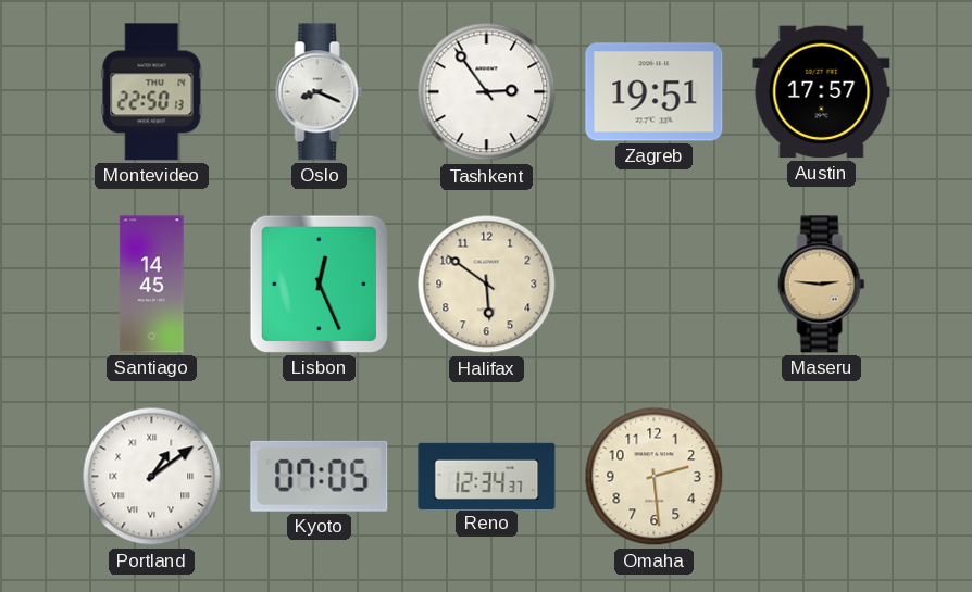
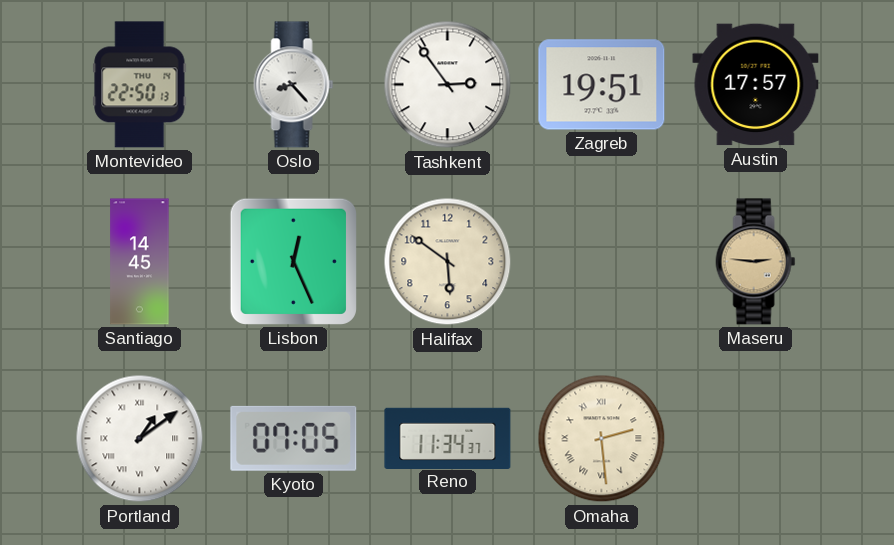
Oslo: 8:19 -> 8:23
Reno: 12:34 -> 11:34
Omaha numerals: Arabic -> Roman
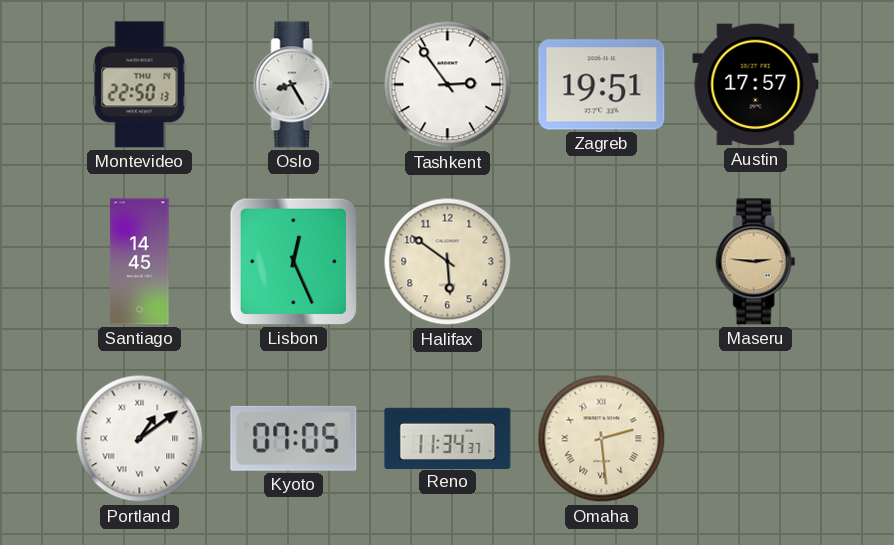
Oslo: 8:23 -> 8:25
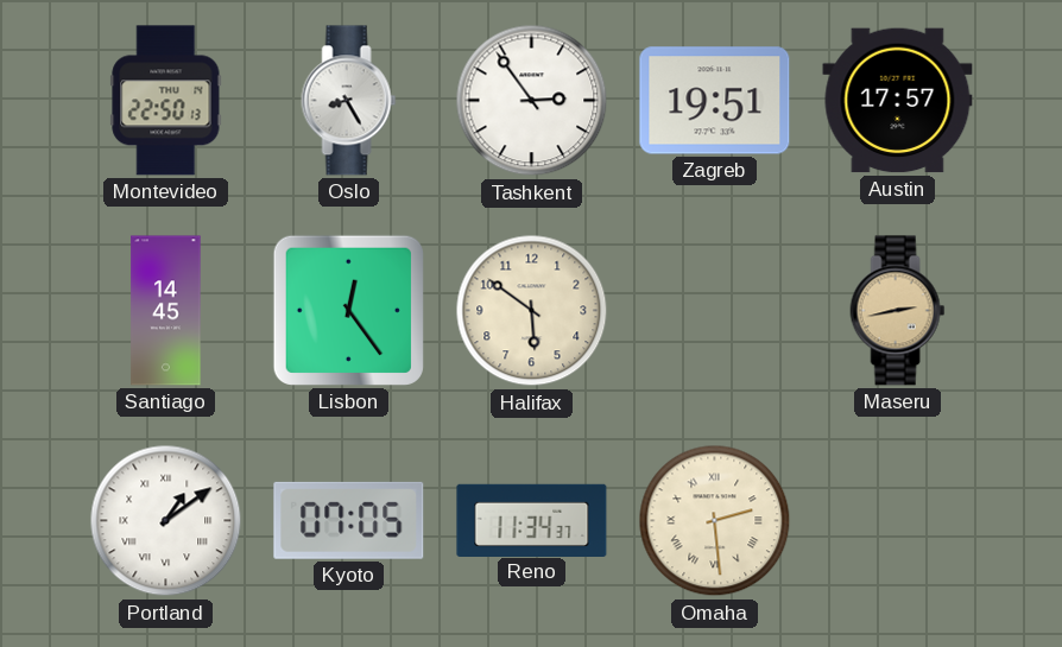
Lisbon: 12:26 -> 12:24
Maseru: 2:46 -> 2:43
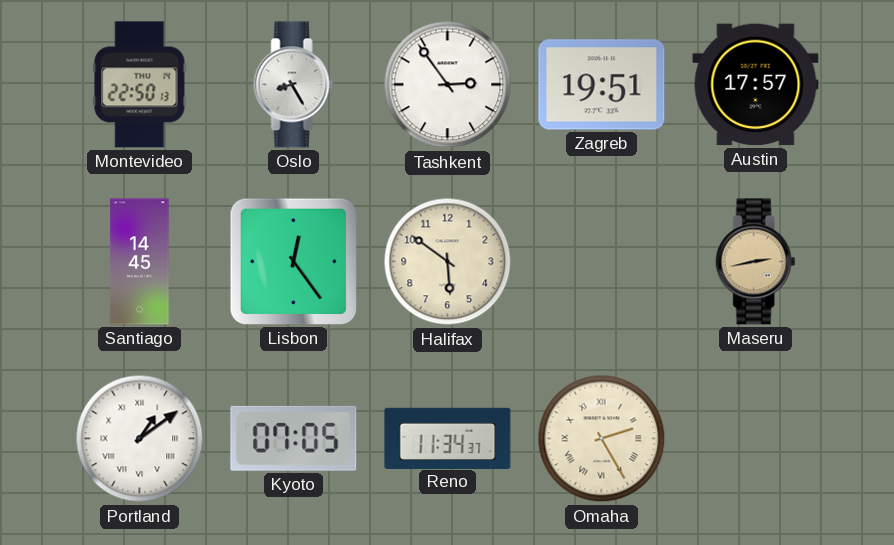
Omaha: 2:29 -> 2:25
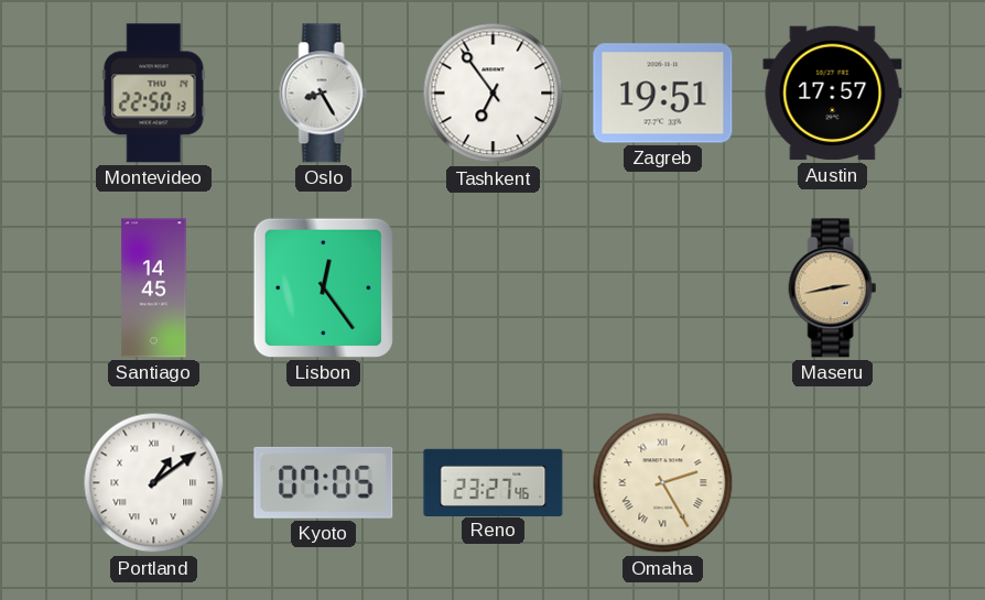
Tashkent: 2:54 -> 6:54
Halifax: 5:51 -> none
Reno: 11:34 -> 23:27
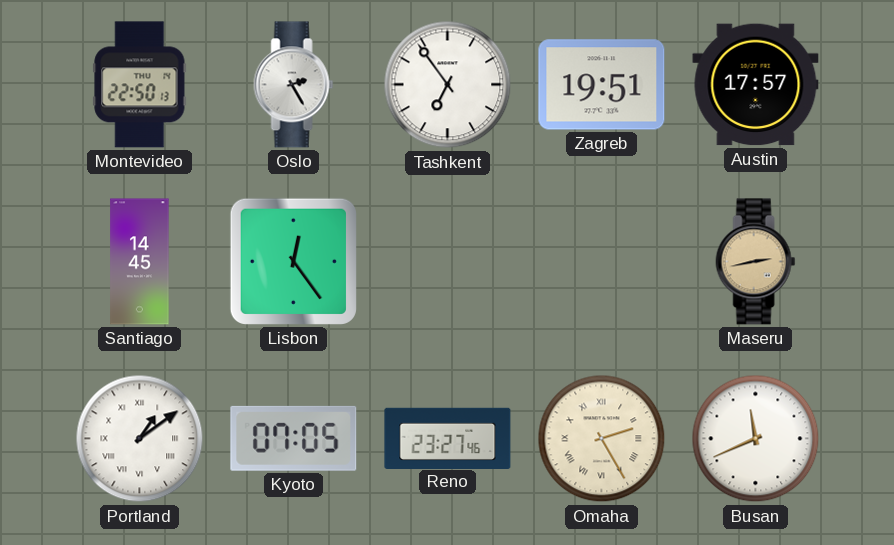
Oslo: 8:25 -> 2:25
Busan: none -> 11:41
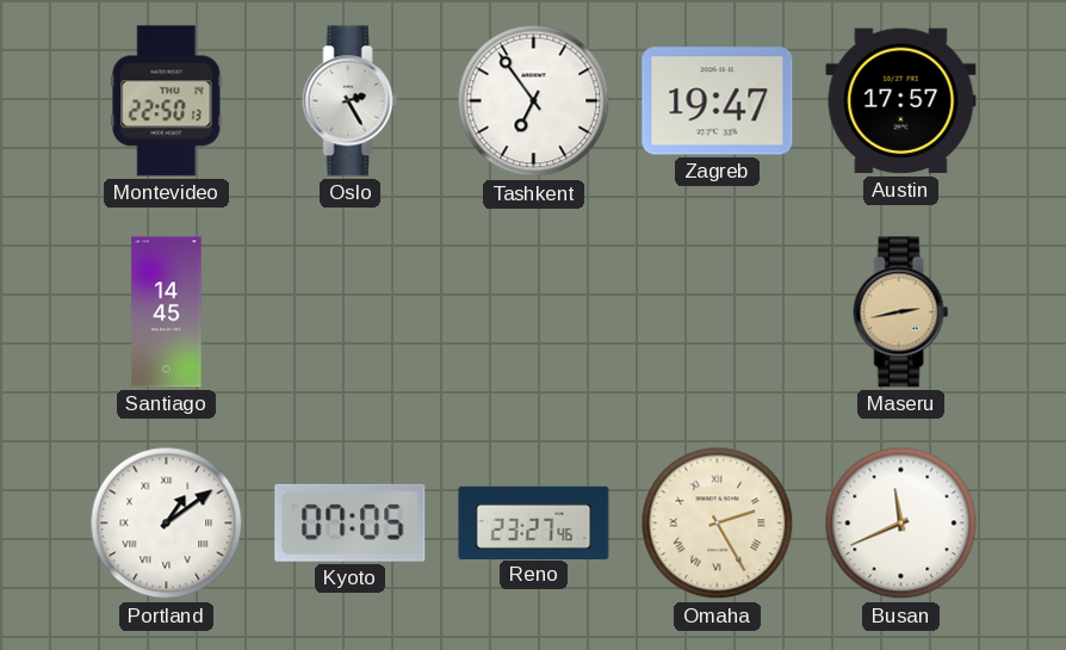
Zagreb: 19:51 -> 19:47
Lisbon: 12:24 -> none
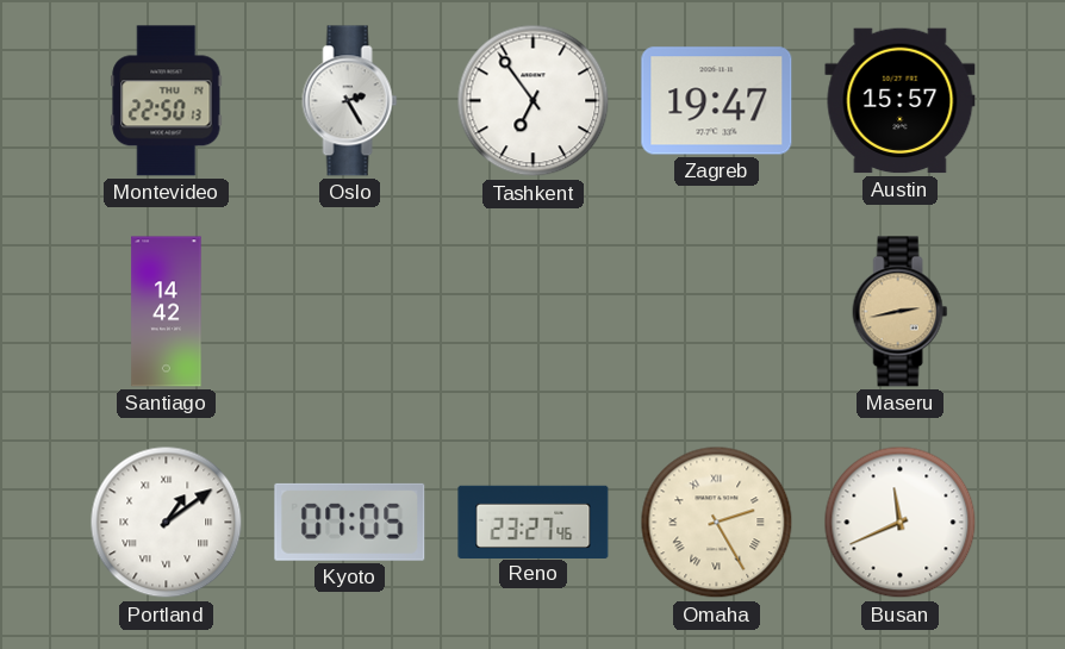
Austin: 17:57 -> 15:57
Santiago: 14:45 -> 14:42
